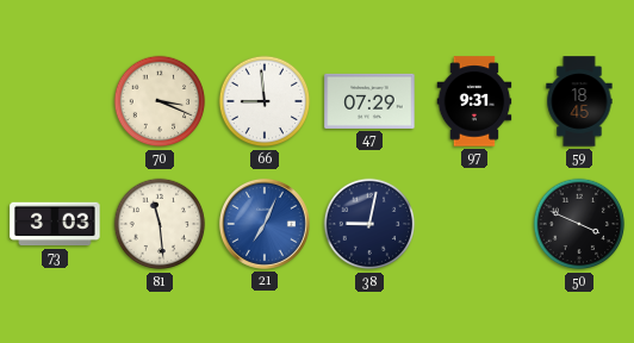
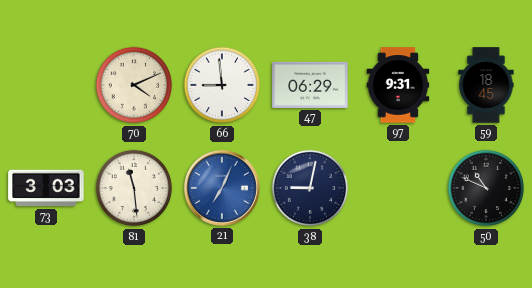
70: 3:19 -> 4:11
47: 07:29 -> 06:29
50: 3:49 -> 10:49
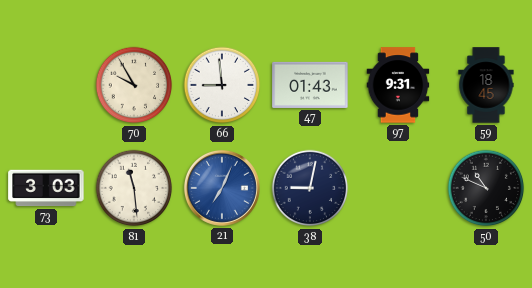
70: 4:11 -> 9:55
47: 06:29 -> 01:43
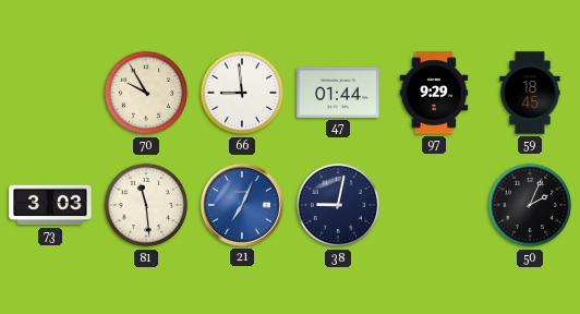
47: 01:43 -> 01:44
97: 9:31 -> 9:29
50: 10:49 -> 2:04
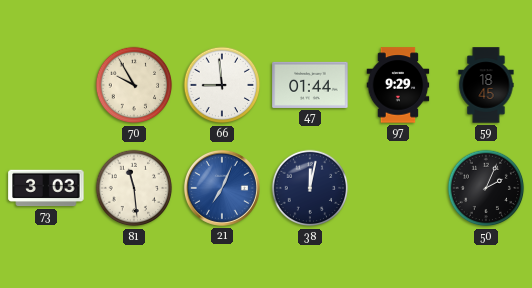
38: 9:02 -> 12:02
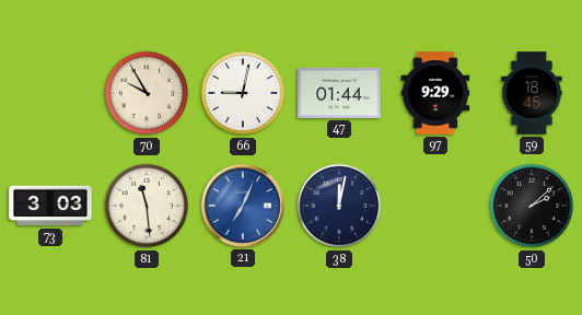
66: 8:59 -> 9:02
50: 2:04 -> 2:08
